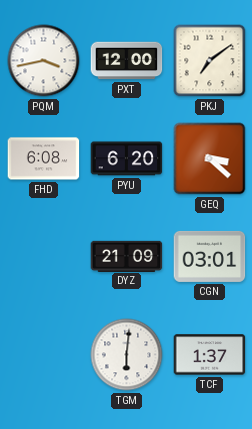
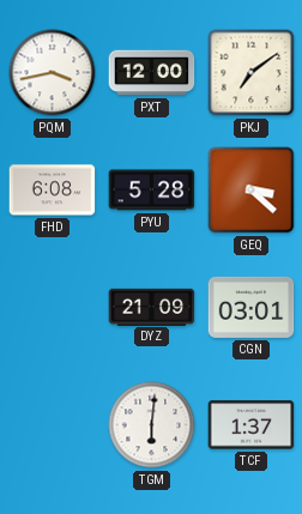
PYU: 6:20 -> 5:28
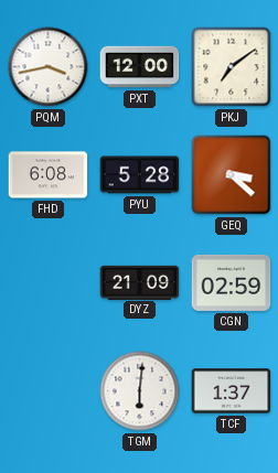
CGN: 03:01 -> 02:59
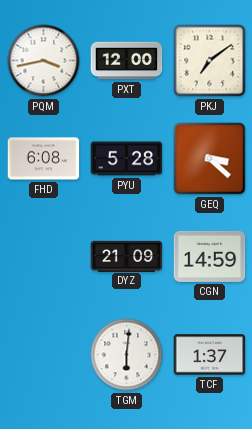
CGN: 02:59 -> 14:59
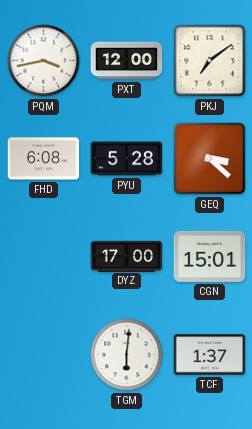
DYZ: 21:09 -> 17:00
CGN: 14:59 -> 15:01
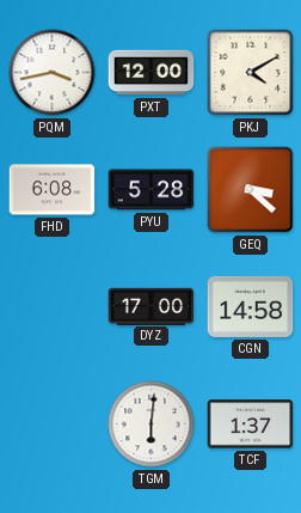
PKJ: 7:09 -> 4:10
CGN: 15:01 -> 14:58
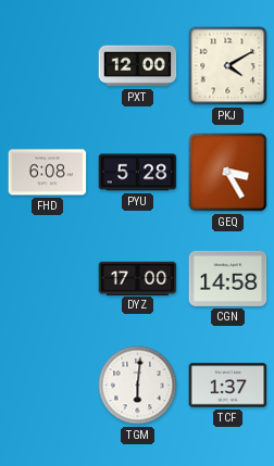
PQM: 3:43 -> none
GEQ: 3:22 -> 3:25
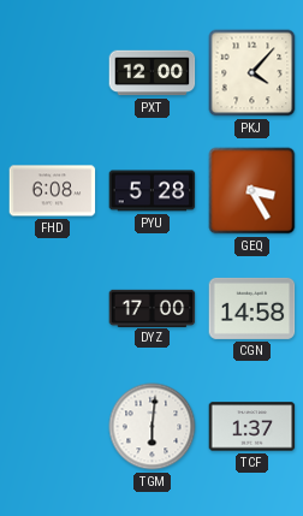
PKJ: 4:10 -> 4:07
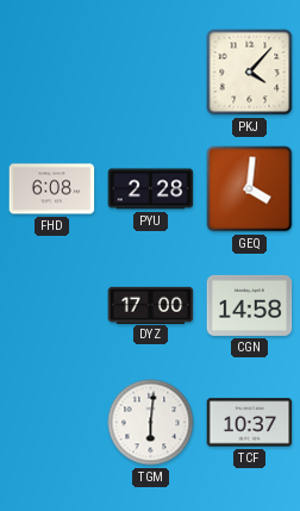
PXT: 12:00 -> none
PYU: 5:28 -> 2:28
GEQ: 3:25 -> 4:01
TCF: 1:37 -> 10:37
